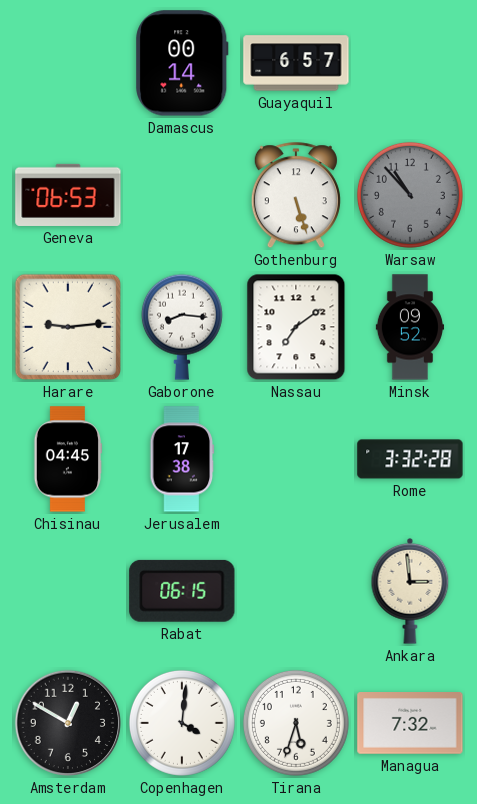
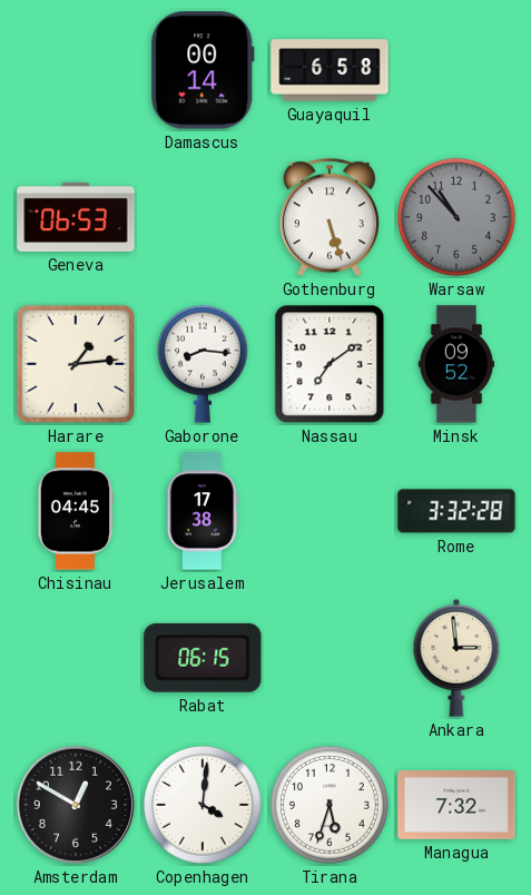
Guayaquil: 6:57 -> 6:58
Harare: 9:14 -> 1:14
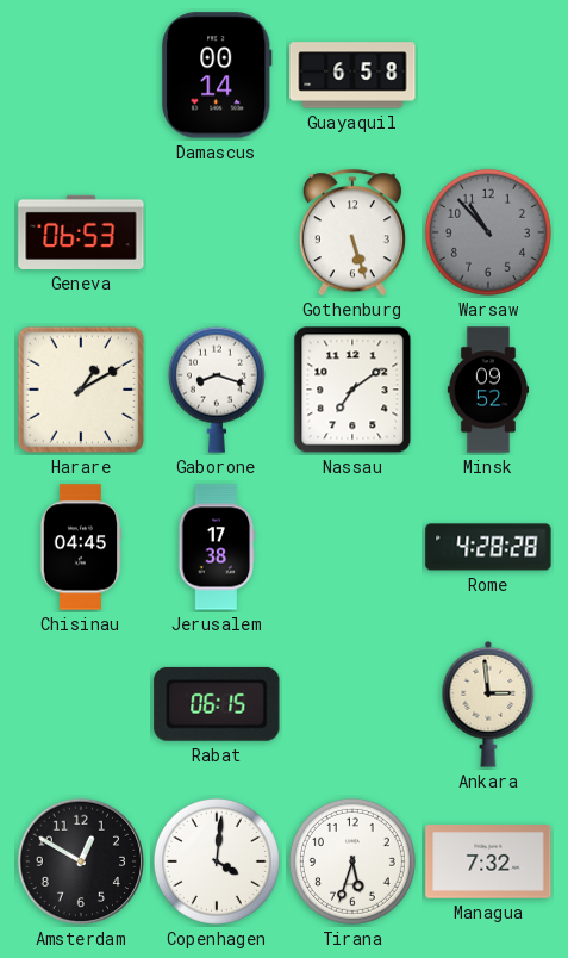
Harare: 1:14 -> 1:10
Gaborone: 8:16 -> 8:18
Rome: 3:32 -> 4:28
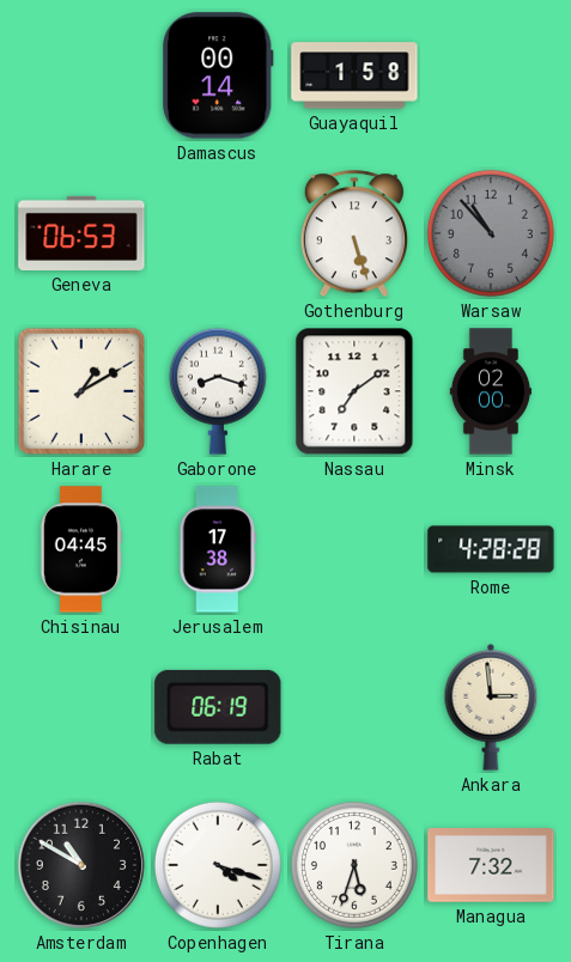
Guayaquil: 6:58 -> 1:58
Minsk: 09:52 -> 02:00
Rabat: 06:15 -> 06:19
Amsterdam: 12:50 -> 10:50
Copenhagen: 4:01 -> 4:18
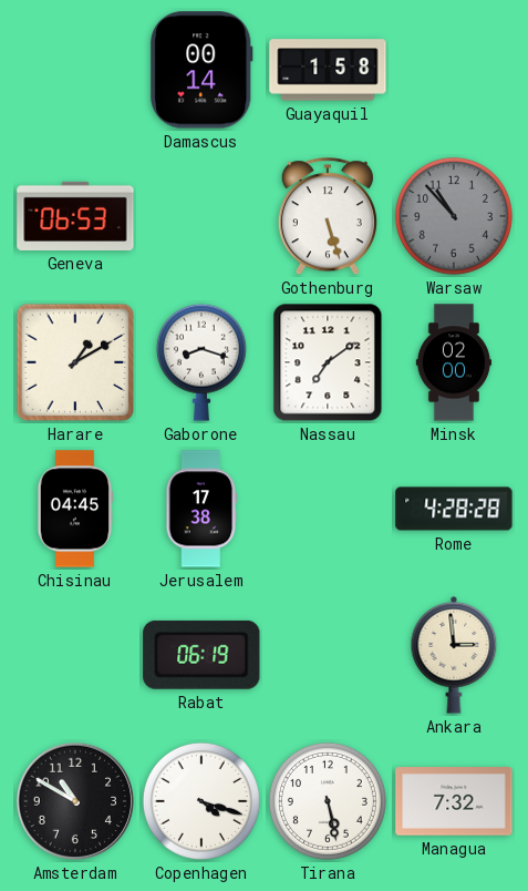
Tirana: 5:33 -> 5:28
